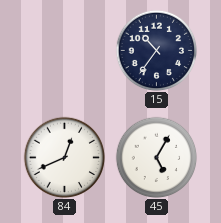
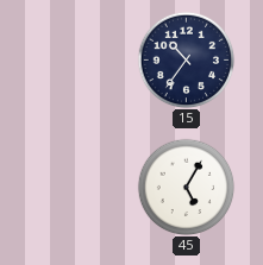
84: 12:41 -> none
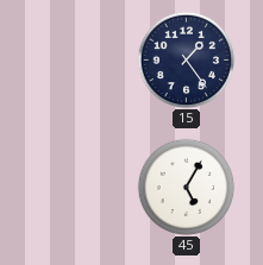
15: 10:36 -> 1:24
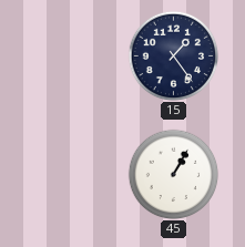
45: 5:05 -> 1:05
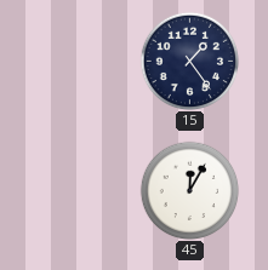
45: 1:05 -> 12:05
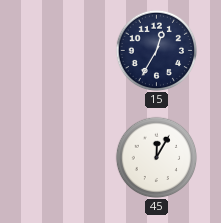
15: 1:24 -> 12:35
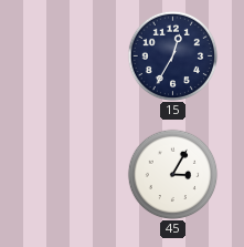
45: 12:05 -> 3:05
